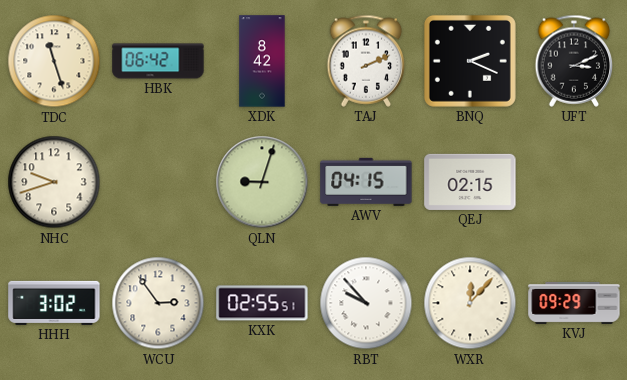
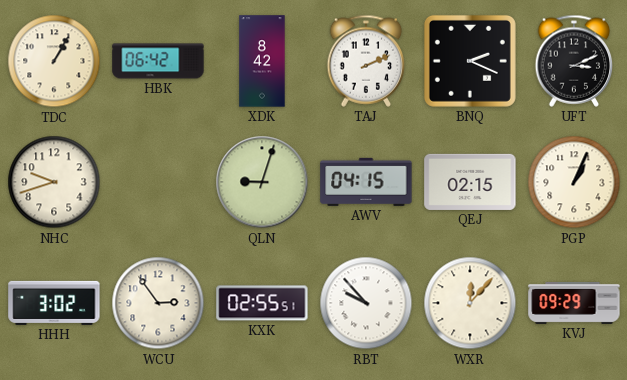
TDC: 11:27 -> 1:05
PGP: none -> 1:04
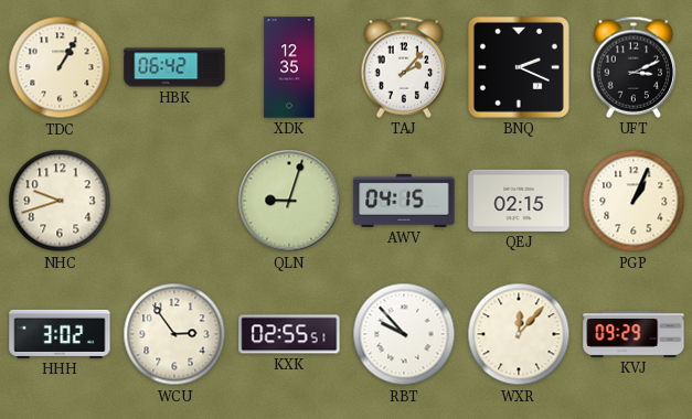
XDK: 8:42 -> 12:35
TAJ: 2:11 -> 2:07
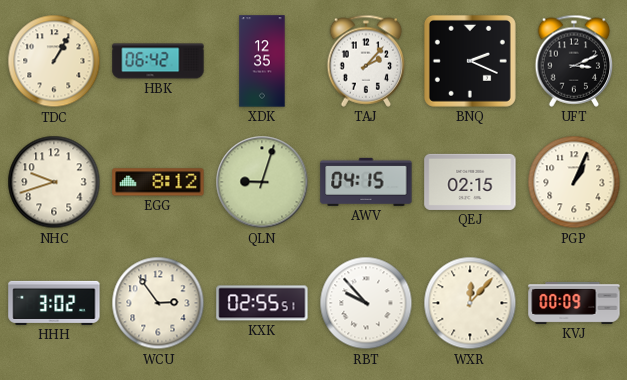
EGG: none -> 8:12
KVJ: 09:29 -> 00:09
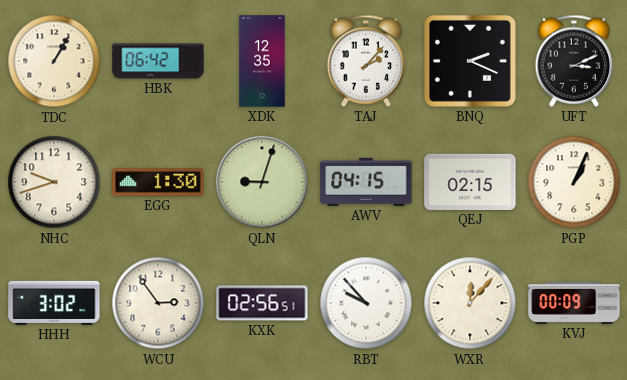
EGG: 8:12 -> 1:30
KXK: 02:55 -> 02:56
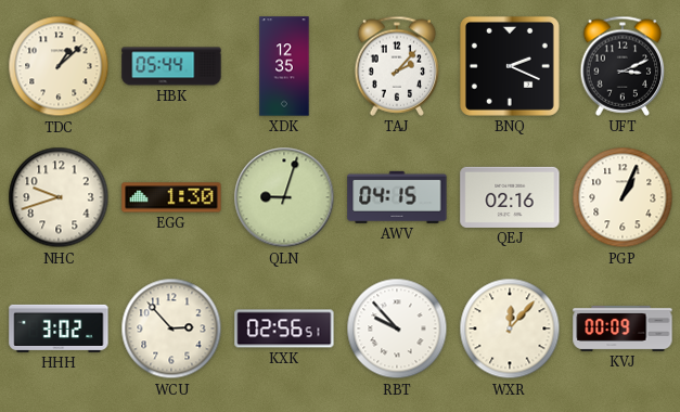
TDC: 1:05 -> 1:08
HBK: 06:42 -> 05:44
QEJ: 02:15 -> 02:16
WCU: 2:54 -> 2:53
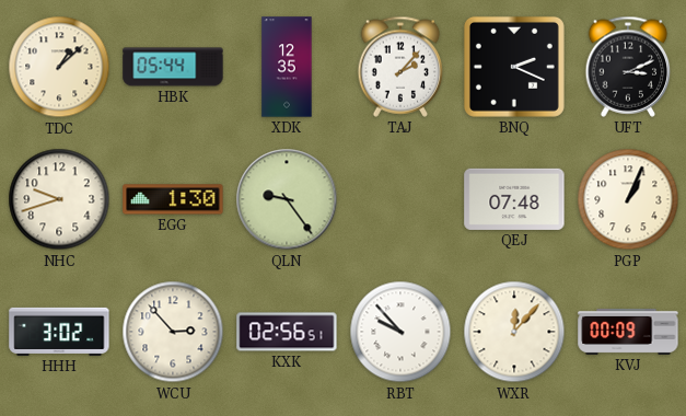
QLN: 9:03 -> 9:24
AWV: 04:15 -> none
QEJ: 02:16 -> 07:48
